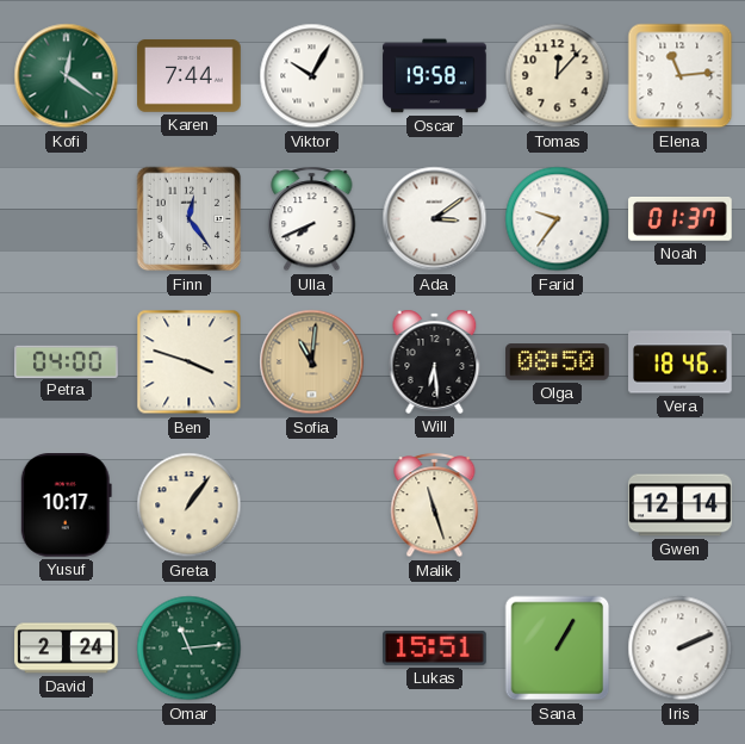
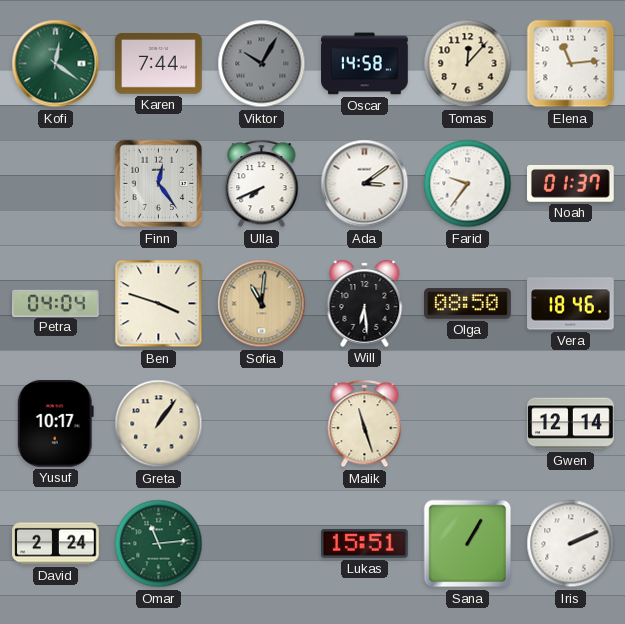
Viktor dial: white -> grey
Oscar: 19:58 -> 14:58
Petra: 04:00 -> 04:04
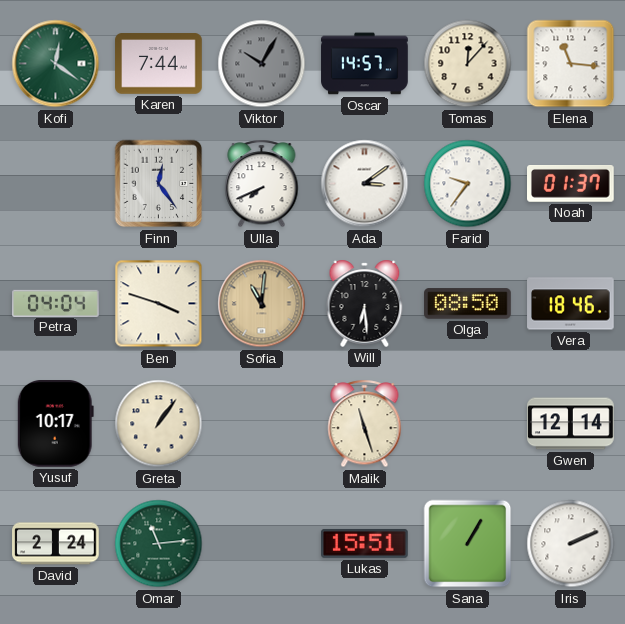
Oscar: 14:58 -> 14:57
Elena: 11:14 -> 11:16
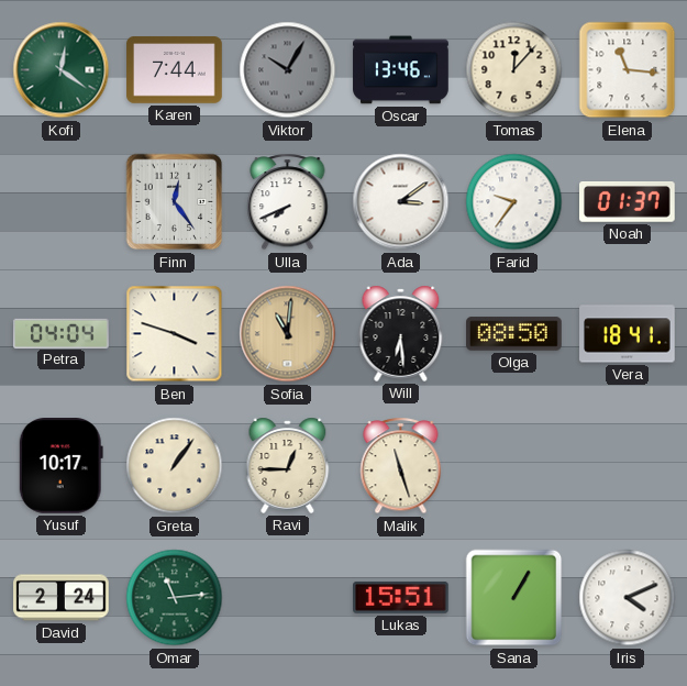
Oscar: 14:57 -> 13:46
Vera: 18:46 -> 18:41
Ravi: none -> 12:45
Gwen: 12:14 -> none
Iris: 2:11 -> 4:11
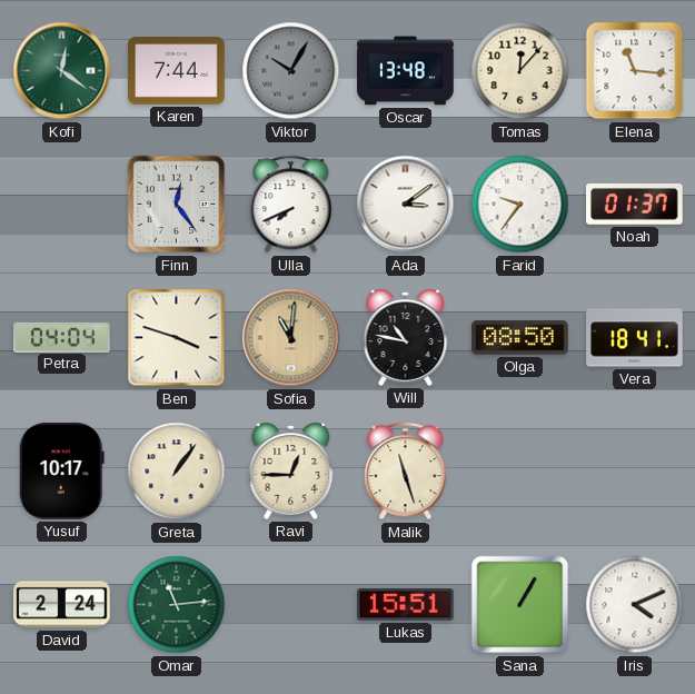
Oscar: 13:46 -> 13:48
Will: 6:29 -> 10:47
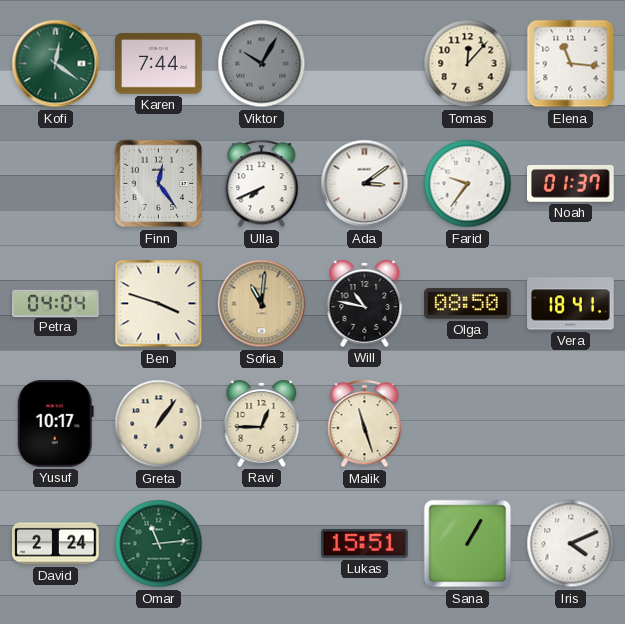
Oscar: 13:48 -> none
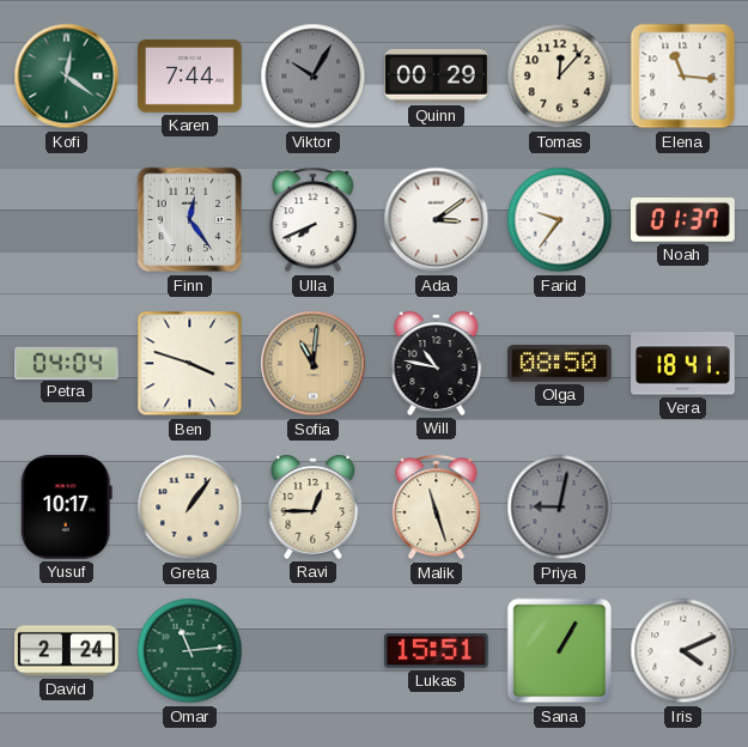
Quinn: none -> 00:29
Priya: none -> 9:02
